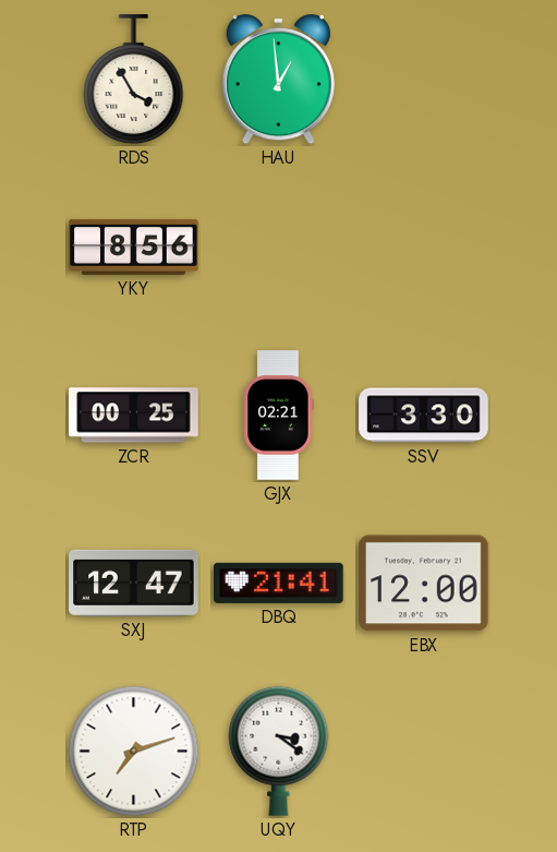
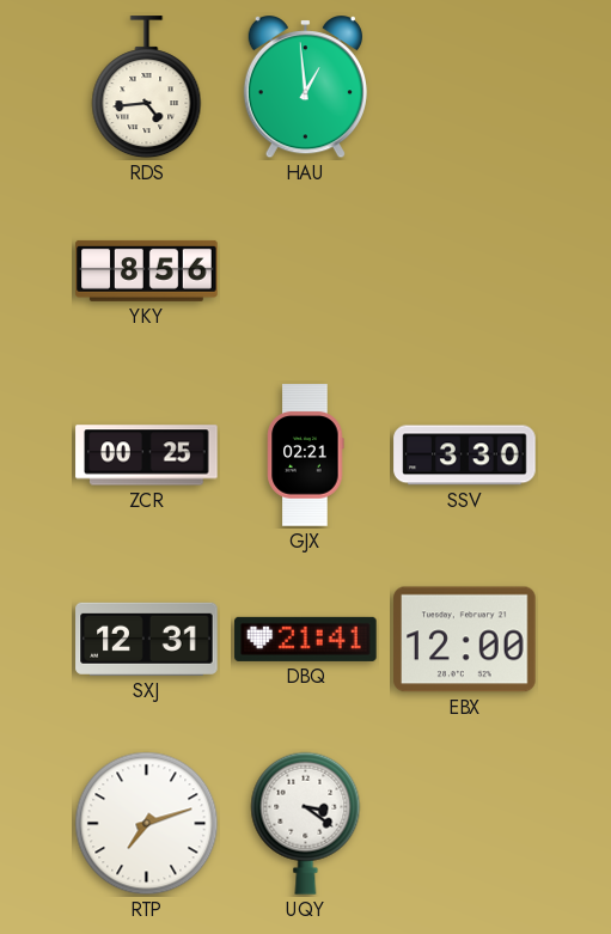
RDS: 3:55 -> 4:44
SXJ: 12:47 -> 12:31
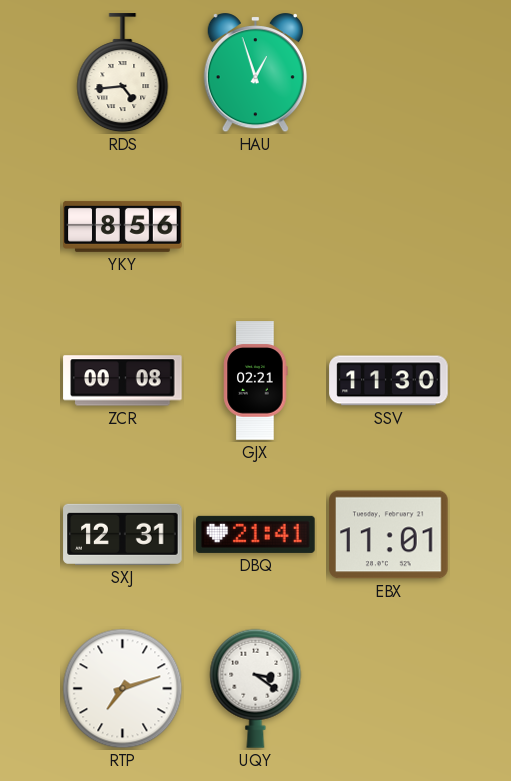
HAU: 12:59 -> 12:57
ZCR: 00:25 -> 00:08
SSV: 3:30 -> 11:30
EBX: 12:00 -> 11:01
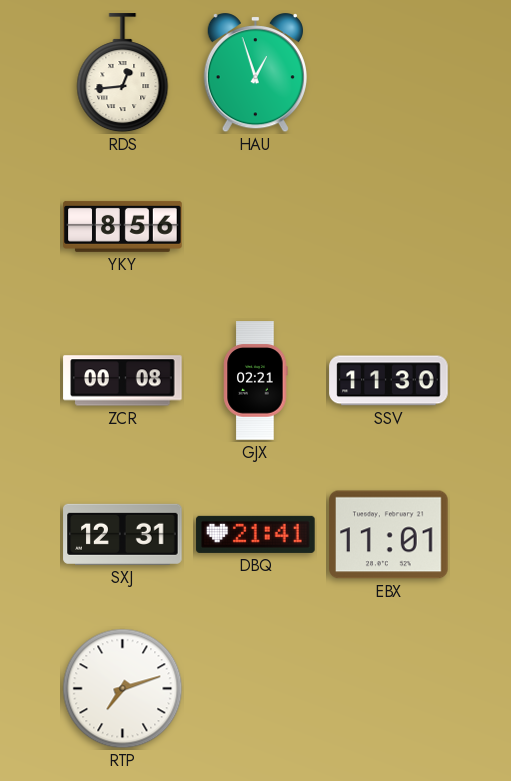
RDS: 4:44 -> 12:44
UQY: 3:21 -> none
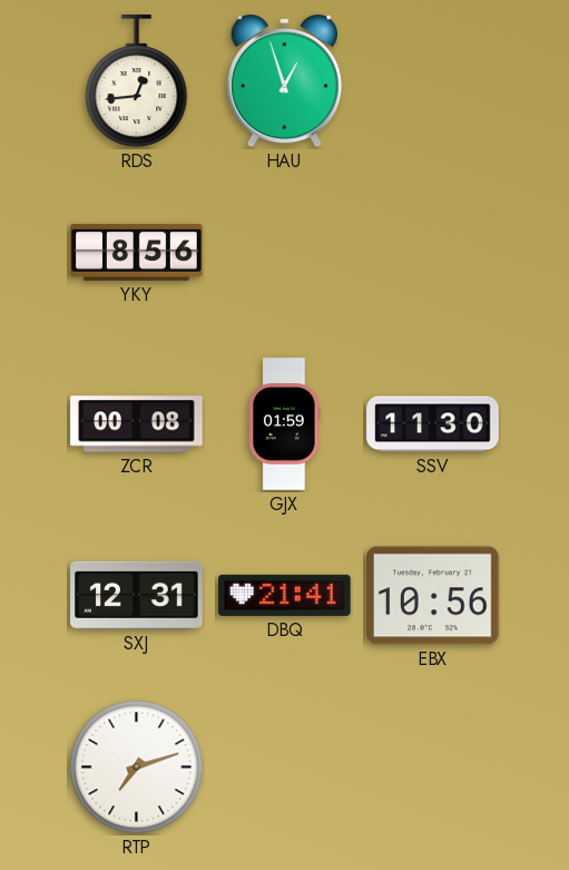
GJX: 02:21 -> 01:59
EBX: 11:01 -> 10:56
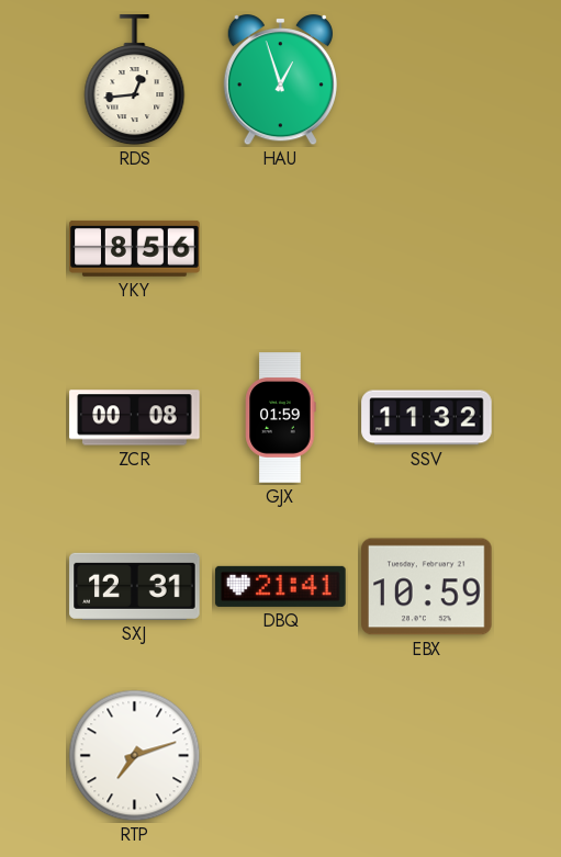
SSV: 11:30 -> 11:32
EBX: 10:56 -> 10:59
